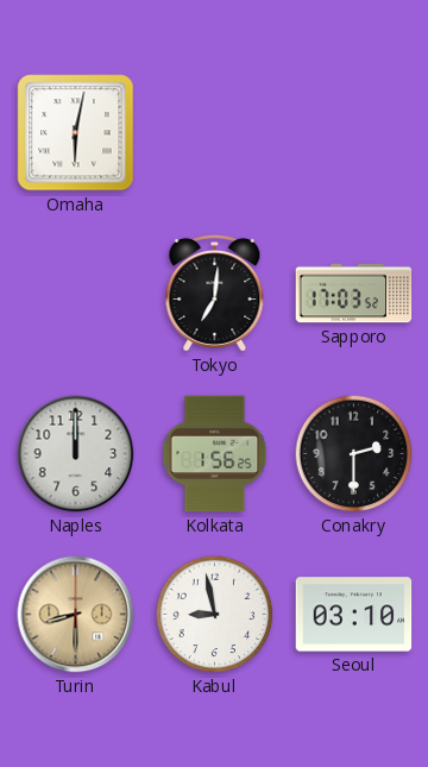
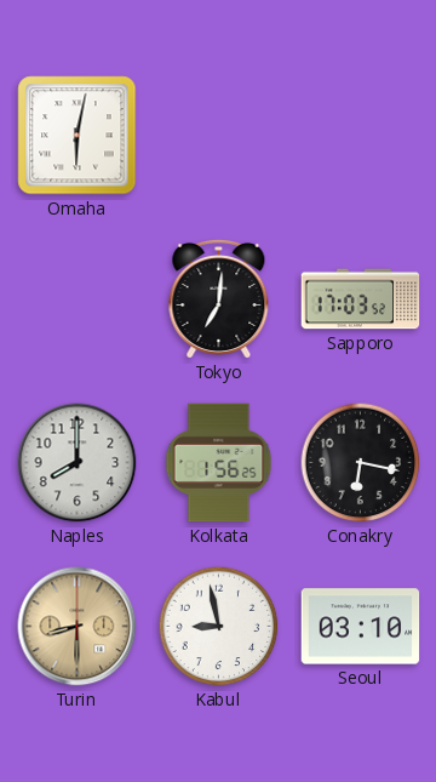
Naples: 12:00 -> 8:00
Conakry: 2:30 -> 6:17
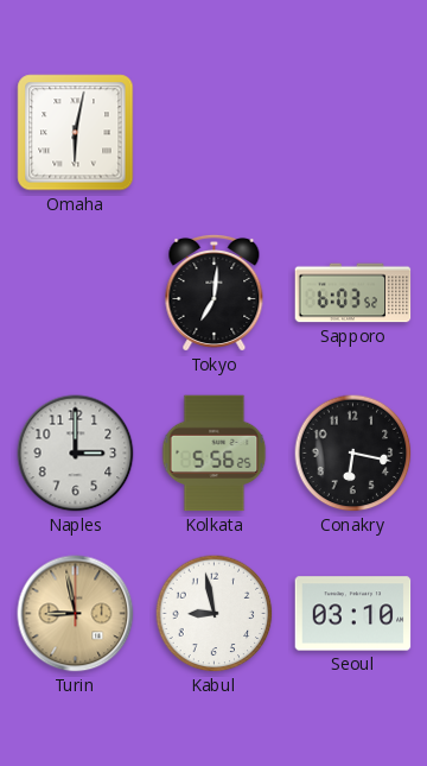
Sapporo: 17:03 -> 6:03
Naples: 8:00 -> 3:00
Kolkata: 1:56 -> 5:56
Turin: 8:30 -> 8:58
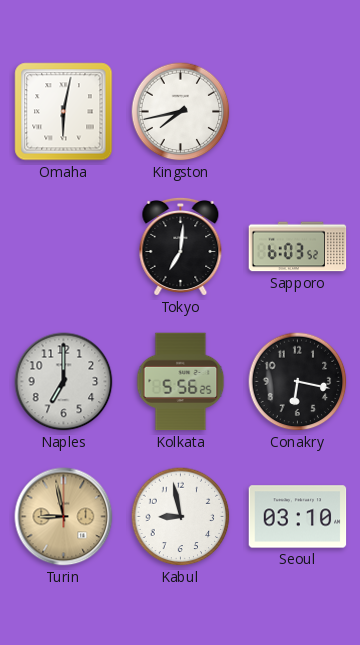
Kingston: none -> 7:43
Naples: 3:00 -> 7:00
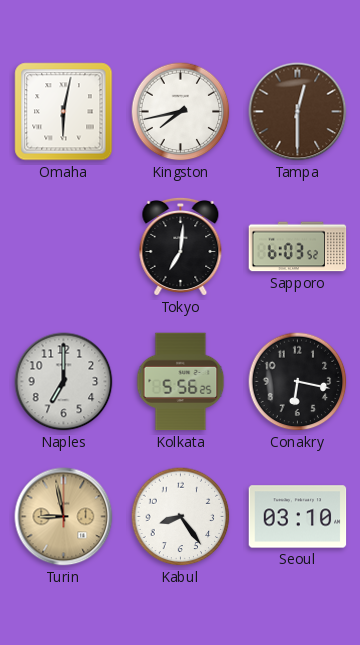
Tampa: none -> 12:30
Kabul: 8:58 -> 8:24
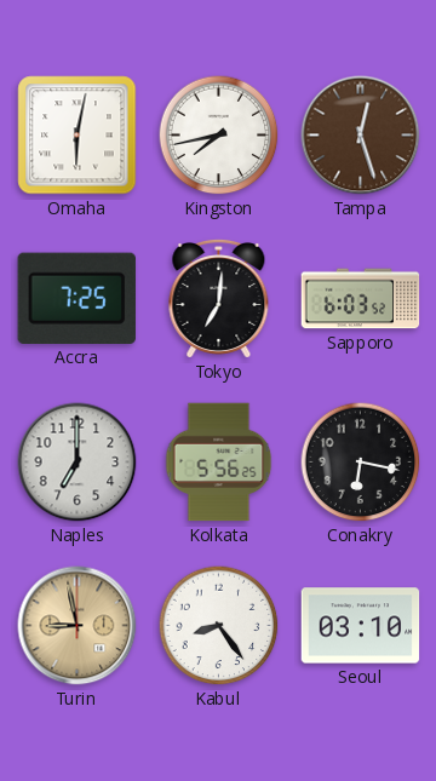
Tampa: 12:30 -> 12:27
Accra: none -> 7:25
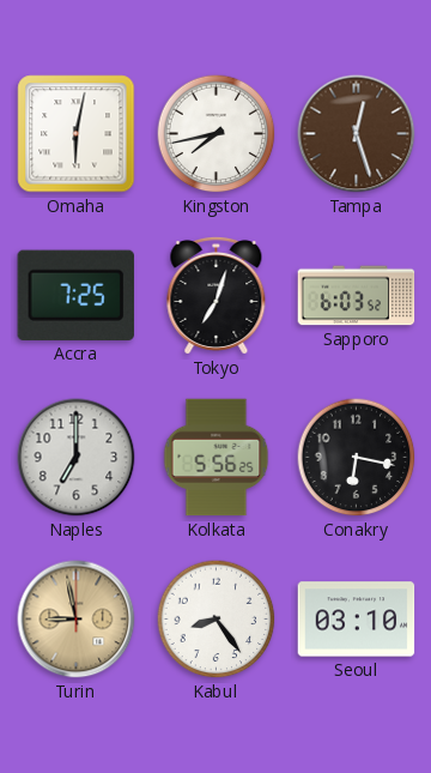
Tokyo: 7:01 -> 7:03
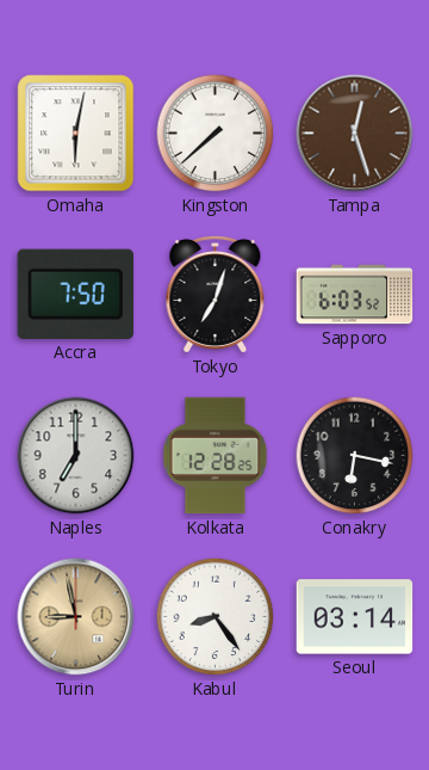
Kingston: 7:43 -> 7:38
Accra: 7:25 -> 7:50
Kolkata: 5:56 -> 12:28
Seoul: 03:10 -> 03:14
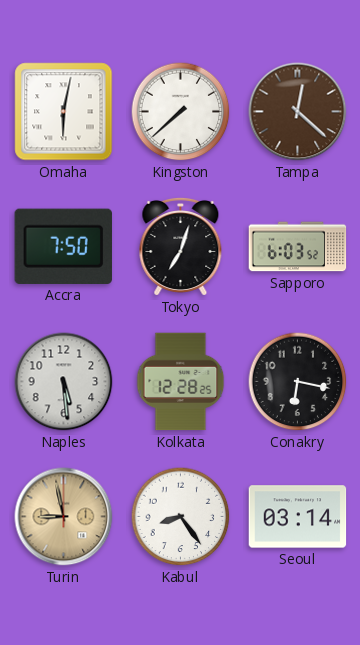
Tampa: 12:27 -> 12:22
Naples: 7:00 -> 5:29
